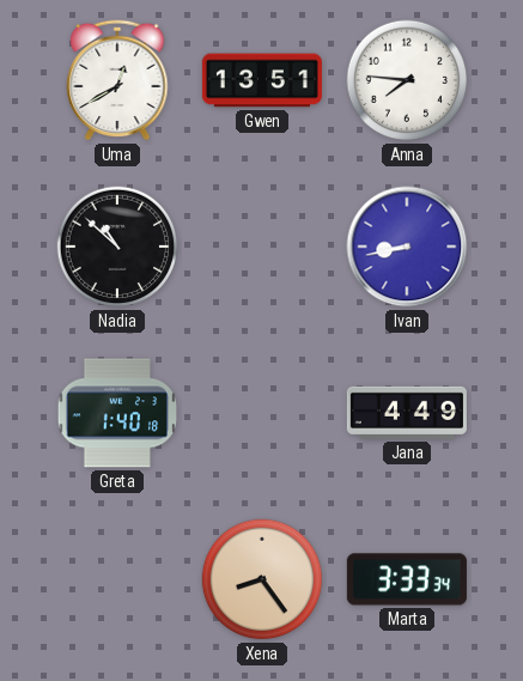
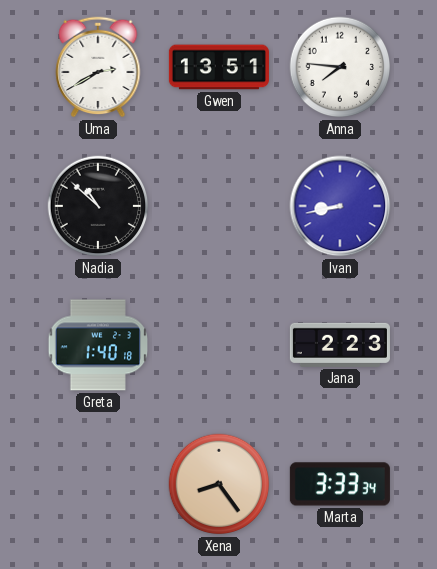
Uma: 12:40 -> 2:40
Jana: 4:49 -> 2:23
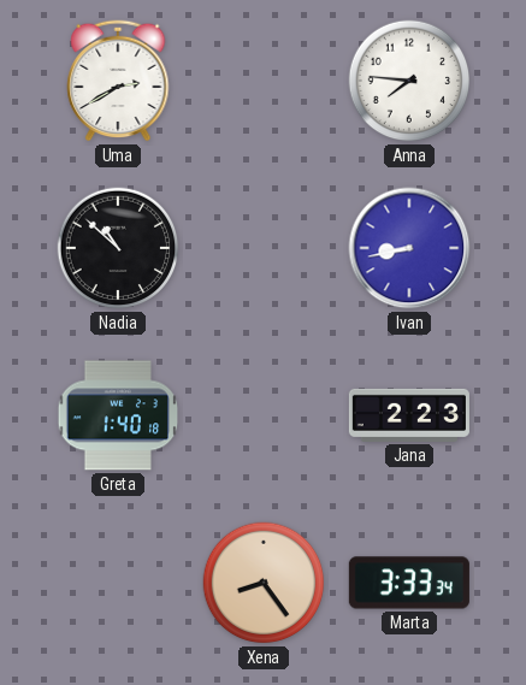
Gwen: 13:51 -> none
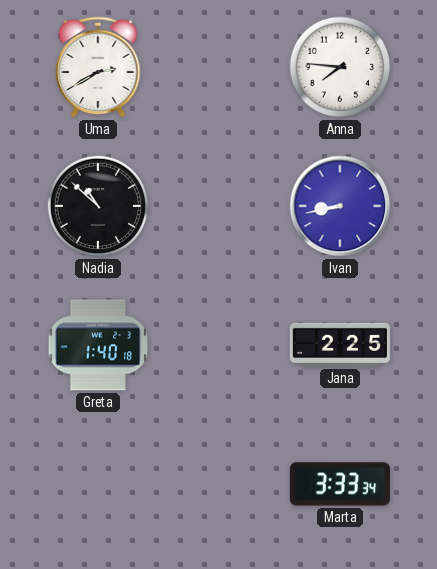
Jana: 2:23 -> 2:25
Xena: 8:24 -> none
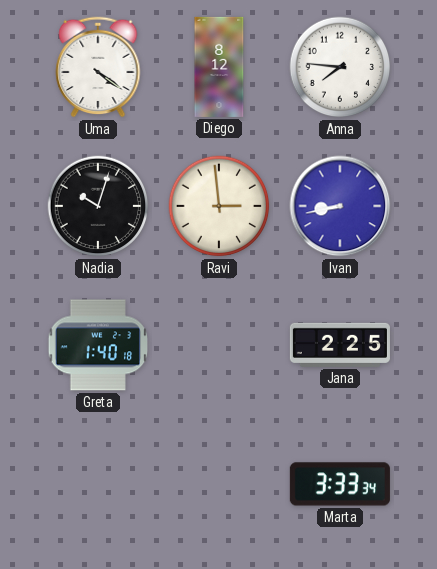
Uma: 2:40 -> 4:21
Diego: none -> 8:12
Nadia: 10:52 -> 10:03
Ravi: none -> 2:59
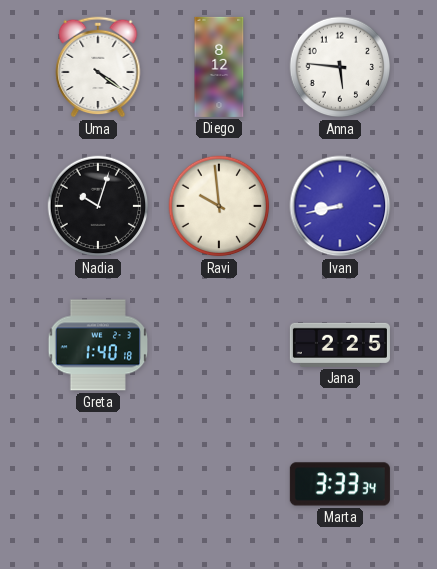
Anna: 7:46 -> 5:46
Ravi: 2:59 -> 9:59
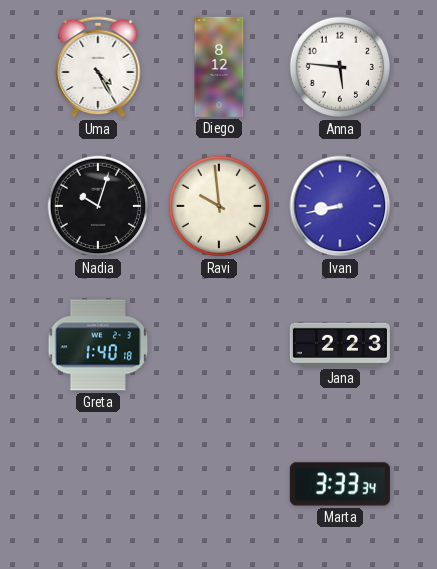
Uma: 4:21 -> 4:25
Jana: 2:25 -> 2:23
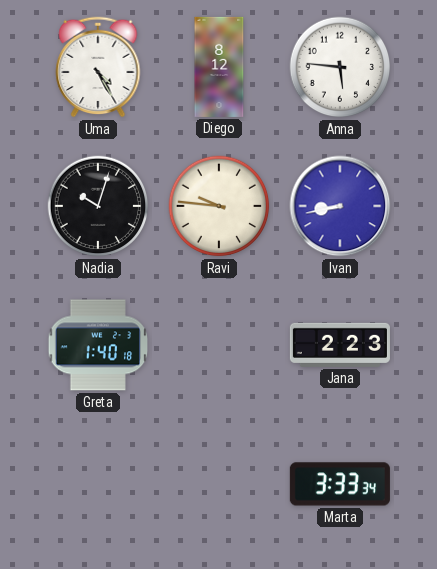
Ravi: 9:59 -> 9:46
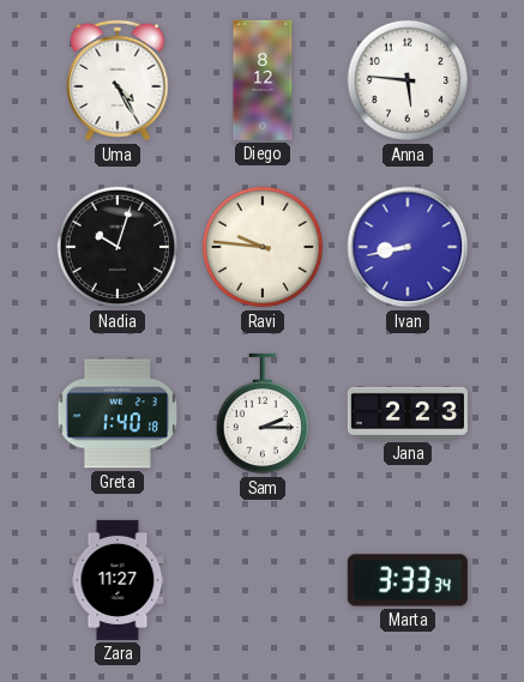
Sam: none -> 2:15
Zara: none -> 11:27
